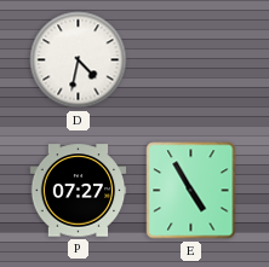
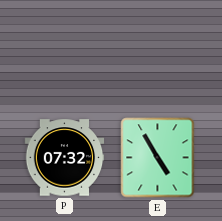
D: 4:32 -> none
P: 07:27 -> 07:32
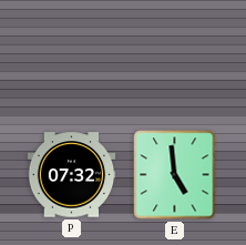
E: 4:55 -> 4:59
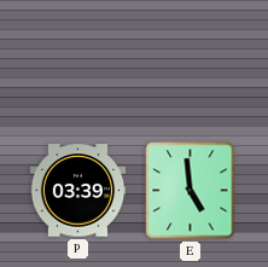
P: 07:32 -> 03:39
